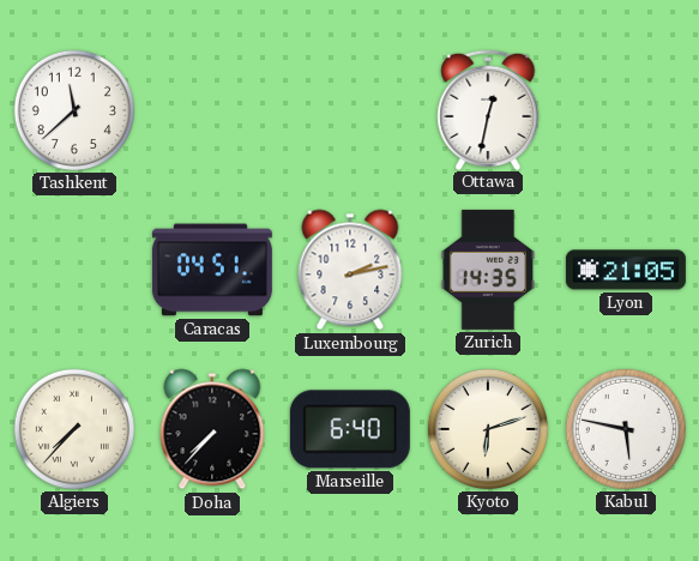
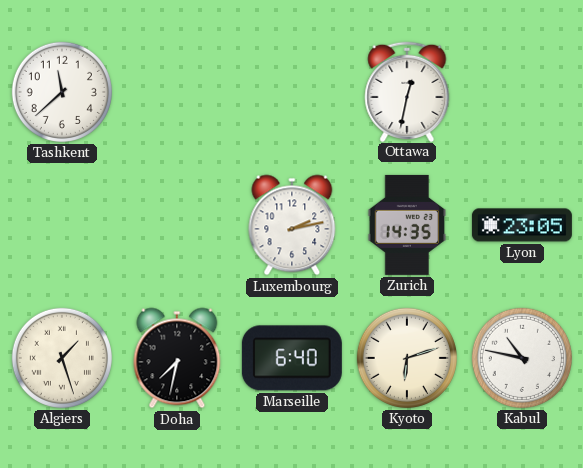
Caracas: 04:51 -> none
Lyon: 21:05 -> 23:05
Algiers: 7:37 -> 1:27
Doha: 7:37 -> 7:32
Kabul: 5:47 -> 10:47
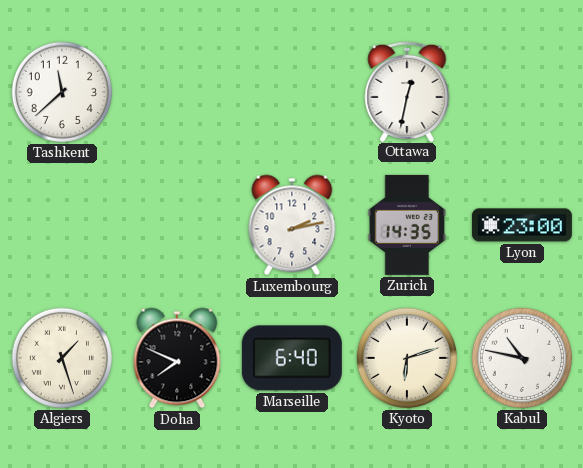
Lyon: 23:05 -> 23:00
Doha: 7:32 -> 7:49
